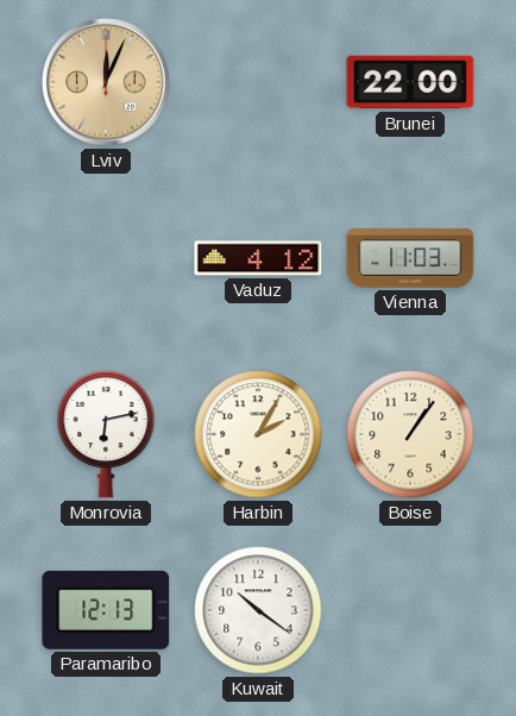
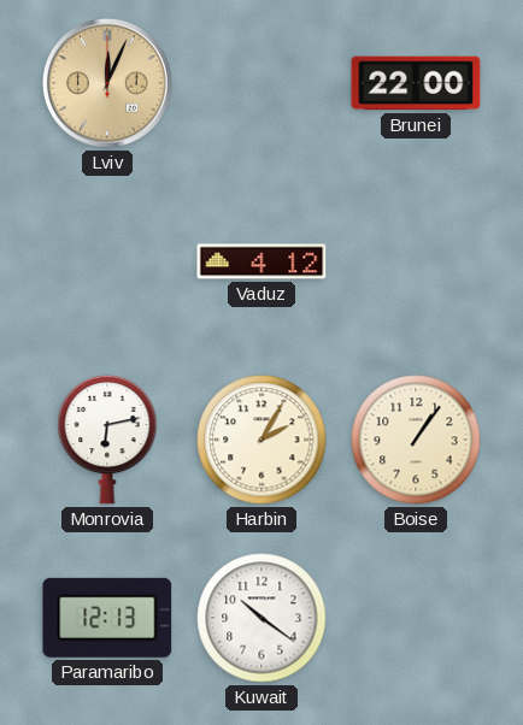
Vienna: 11:03 -> none
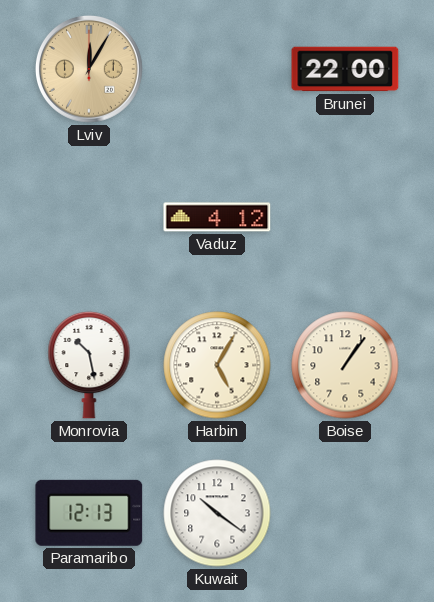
Lviv: 12:04 -> 12:05
Monrovia: 6:13 -> 10:28
Harbin: 2:05 -> 5:05
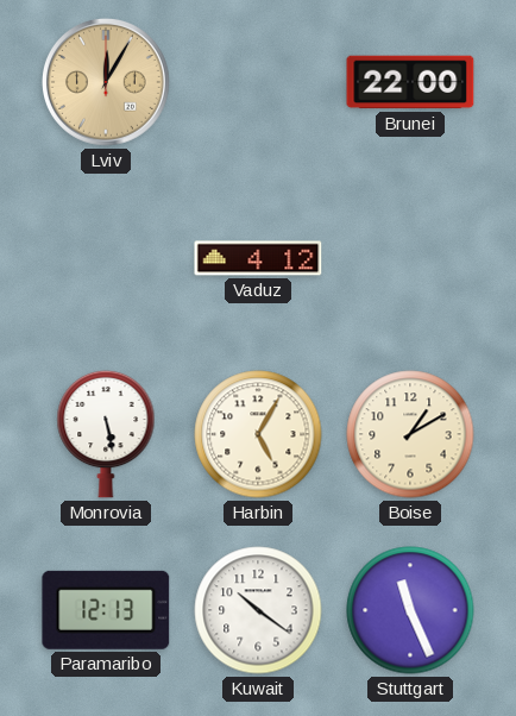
Monrovia: 10:28 -> 5:28
Boise: 1:06 -> 1:10
Stuttgart: none -> 11:26
